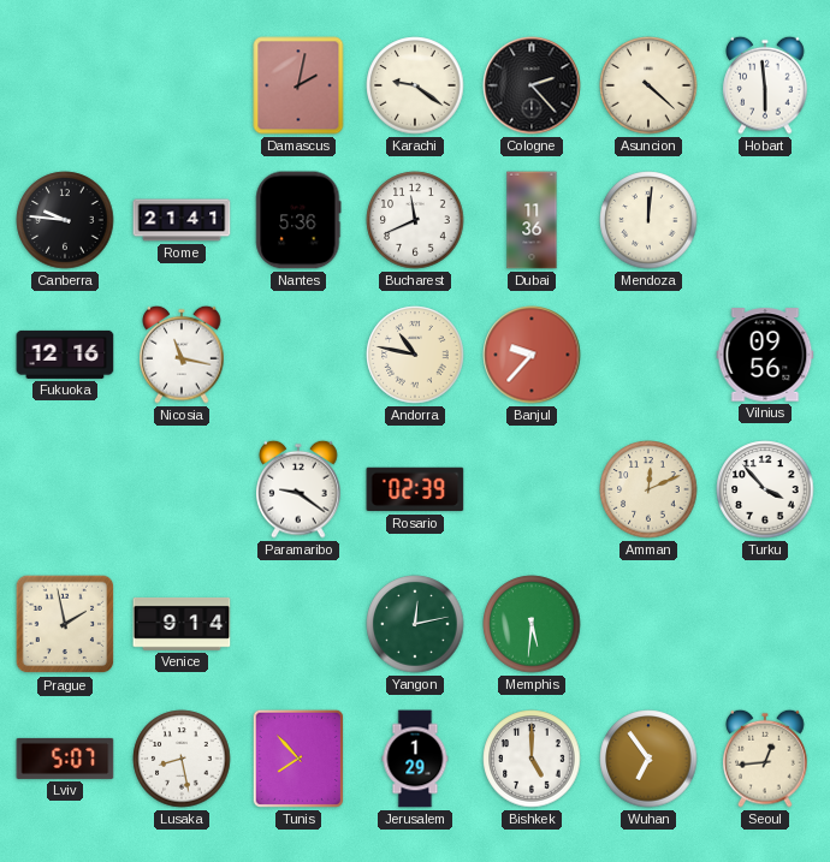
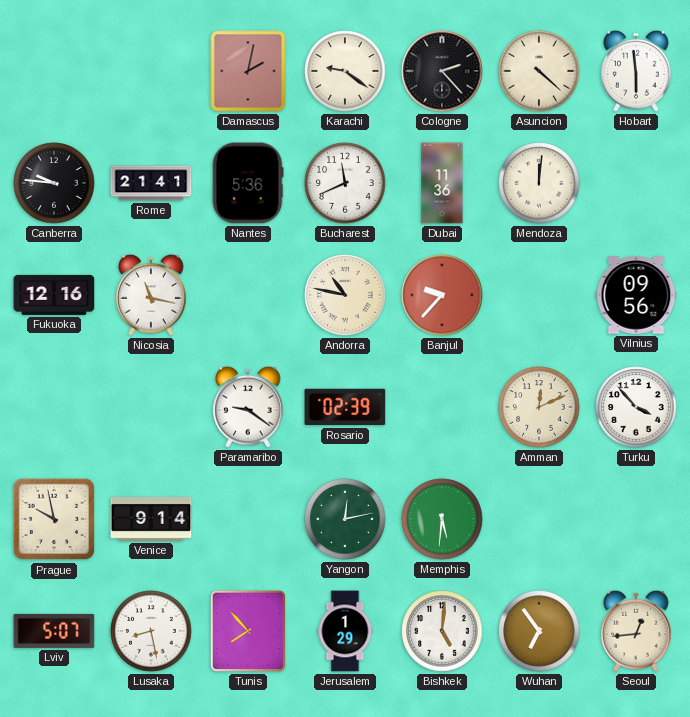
Prague: 1:58 -> 9:58
Bishkek: 5:00 -> 5:01
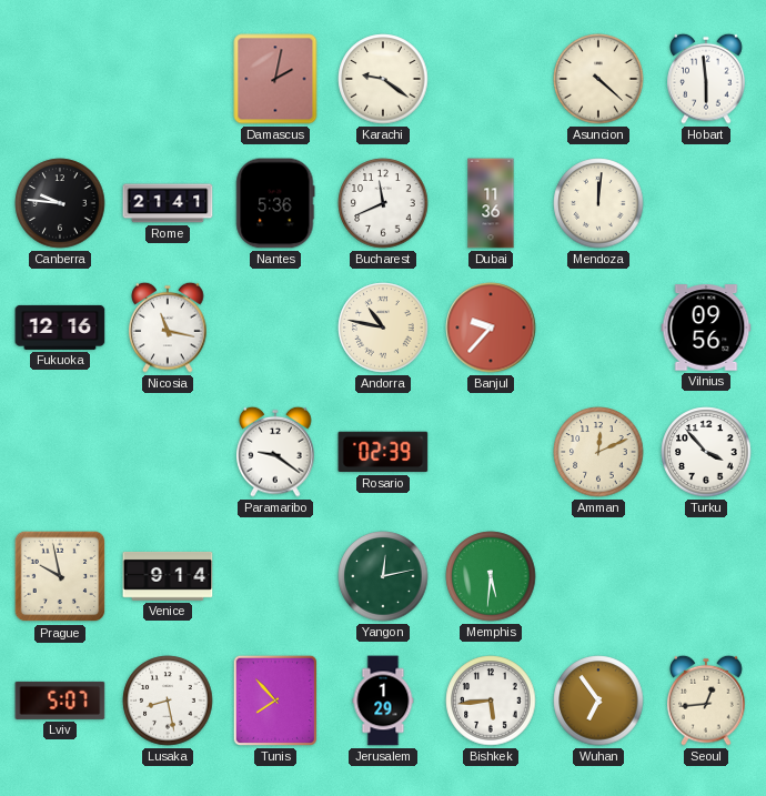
Cologne: 2:23 -> none
Bishkek: 5:01 -> 5:44
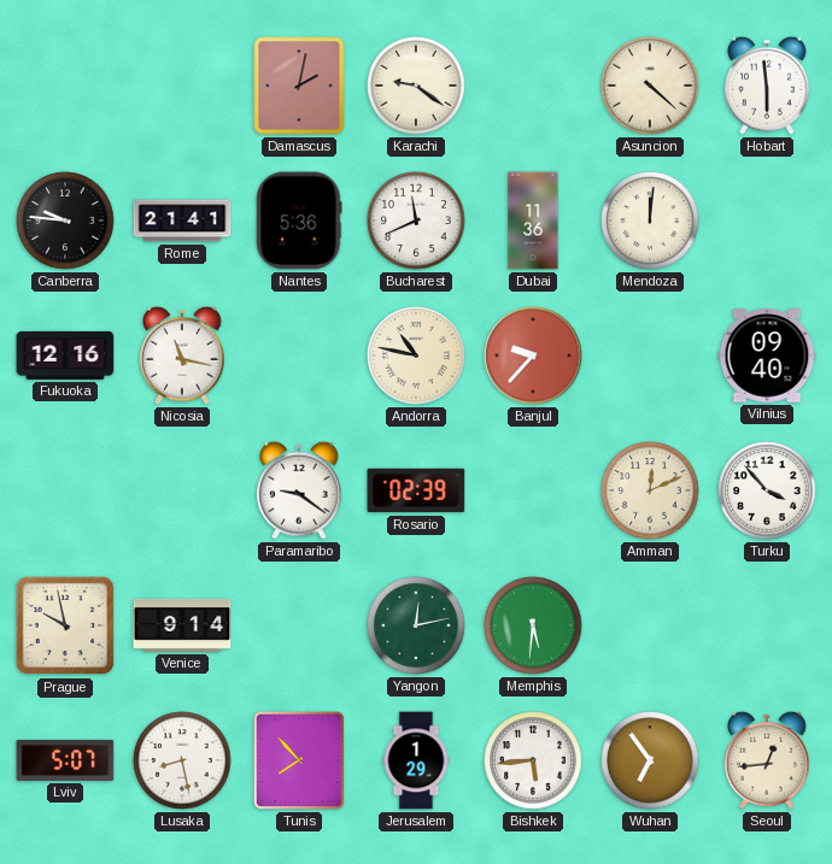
Vilnius: 09:56 -> 09:40
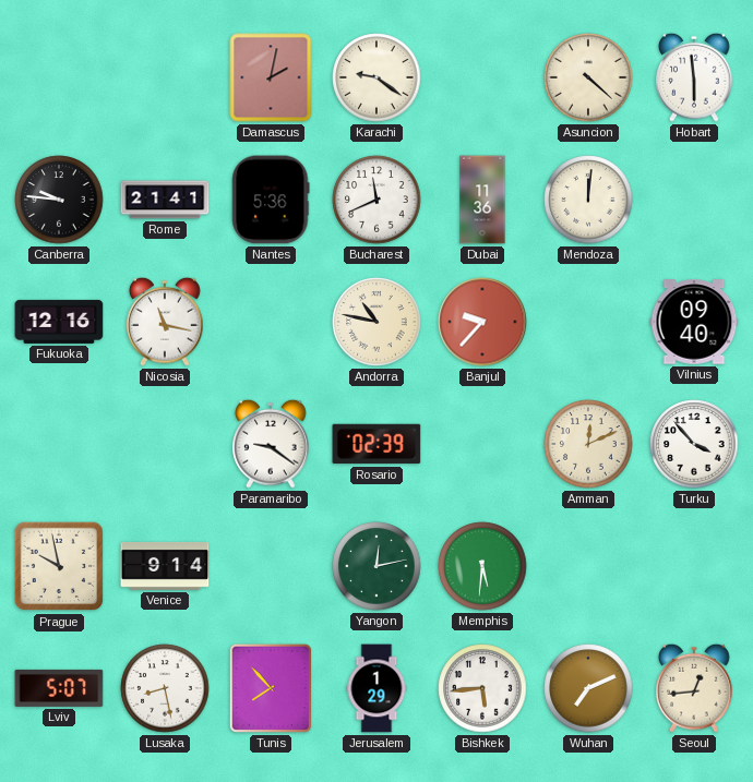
Wuhan: 6:54 -> 7:11
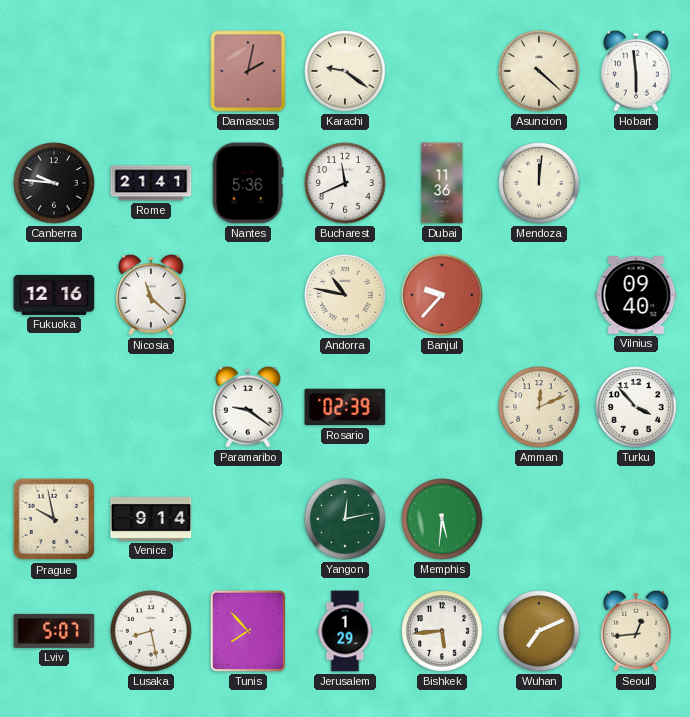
Nicosia: 11:17 -> 11:22
